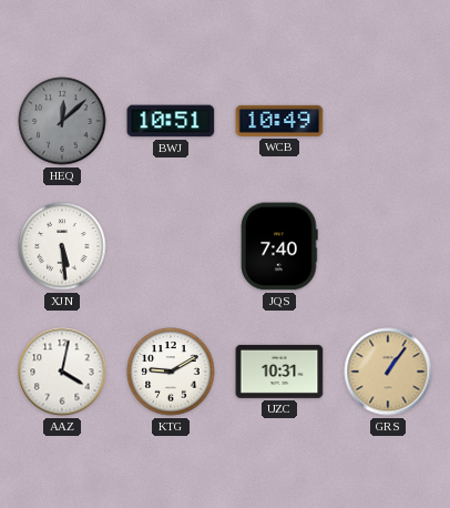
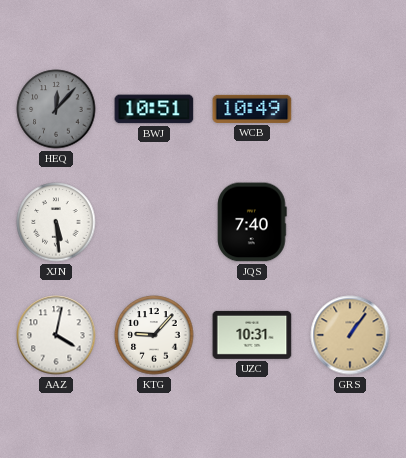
HEQ: 12:08 -> 12:07
KTG: 9:10 -> 9:07
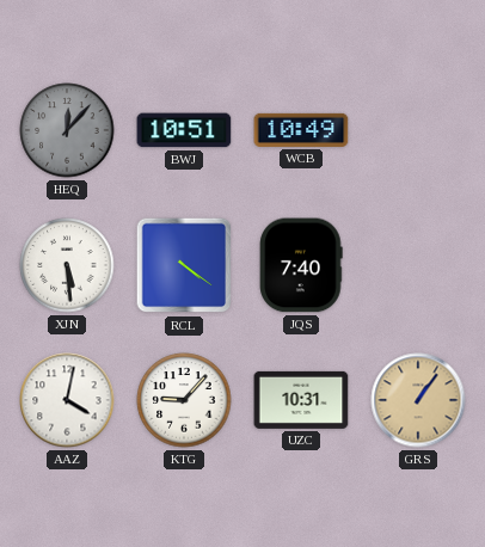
RCL: none -> 4:21
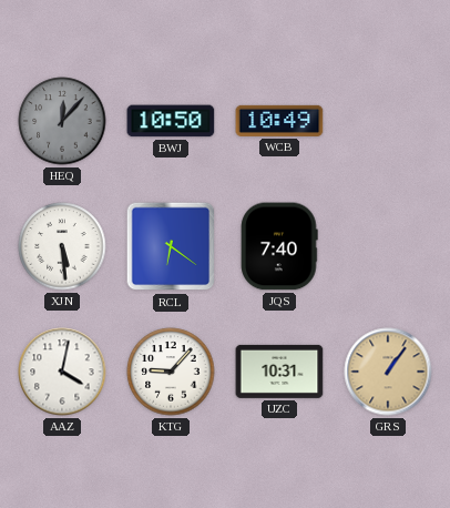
BWJ: 10:51 -> 10:50
RCL: 4:21 -> 6:21
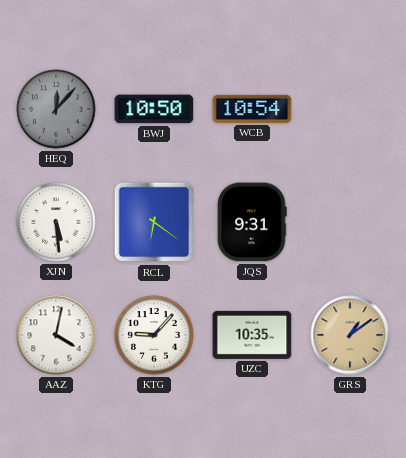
WCB: 10:49 -> 10:54
JQS: 7:40 -> 9:31
UZC: 10:31 -> 10:35
GRS: 1:06 -> 1:09
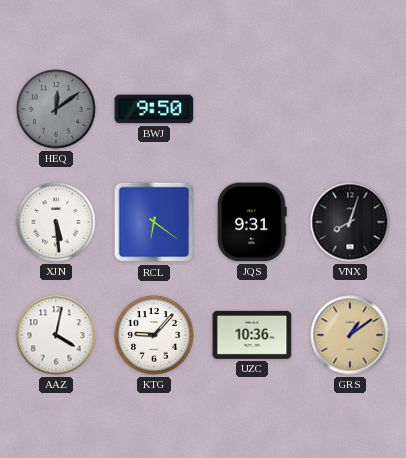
HEQ: 12:07 -> 12:09
BWJ: 10:50 -> 9:50
WCB: 10:54 -> none
VNX: none -> 8:03
UZC: 10:35 -> 10:36
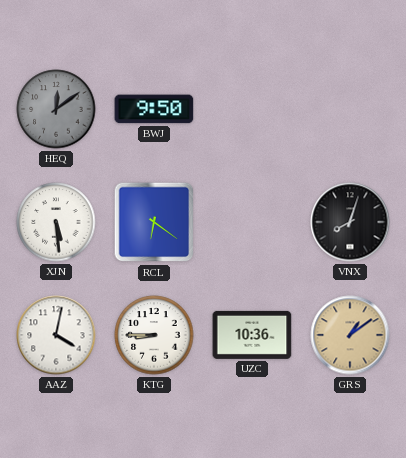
JQS: 9:31 -> none
KTG: 9:07 -> 8:45
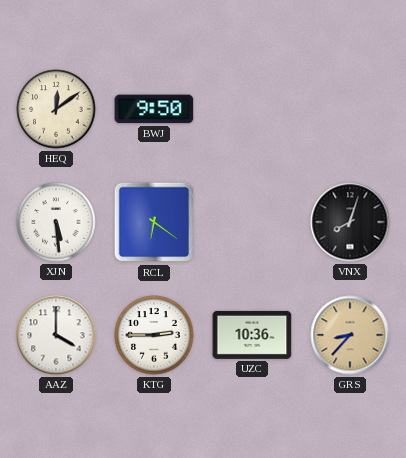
HEQ dial: grey -> cream
AAZ: 4:02 -> 4:00
KTG: 8:45 -> 2:45
GRS: 1:09 -> 8:37
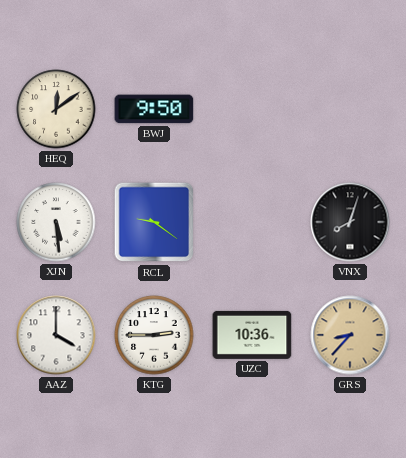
RCL: 6:21 -> 9:21
